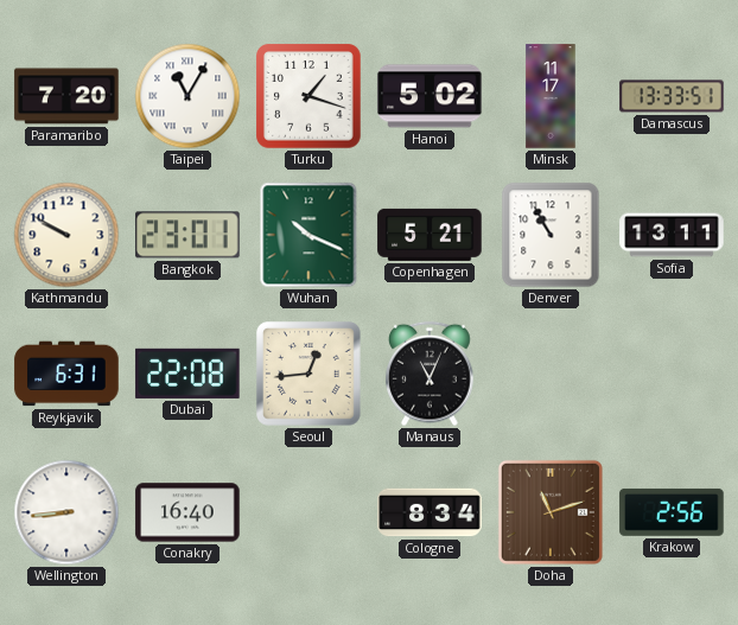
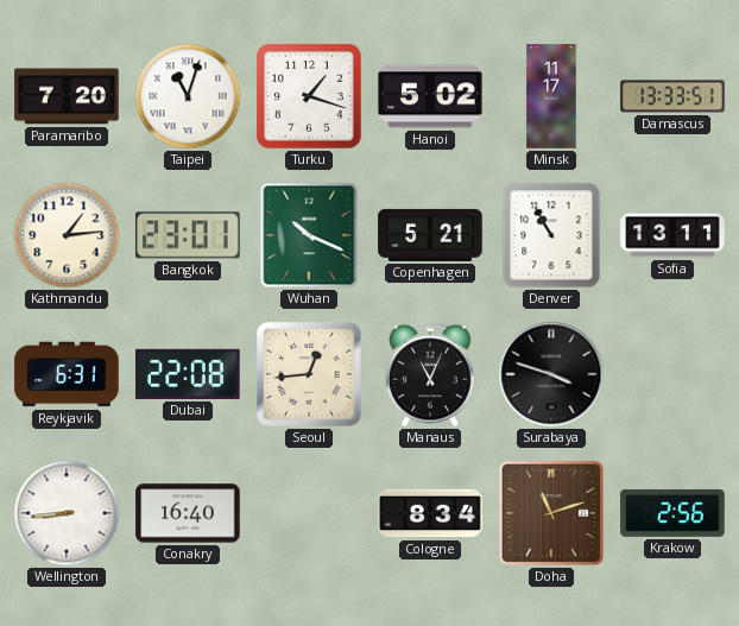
Taipei: 11:05 -> 11:03
Kathmandu: 9:50 -> 1:14
Surabaya: none -> 3:48
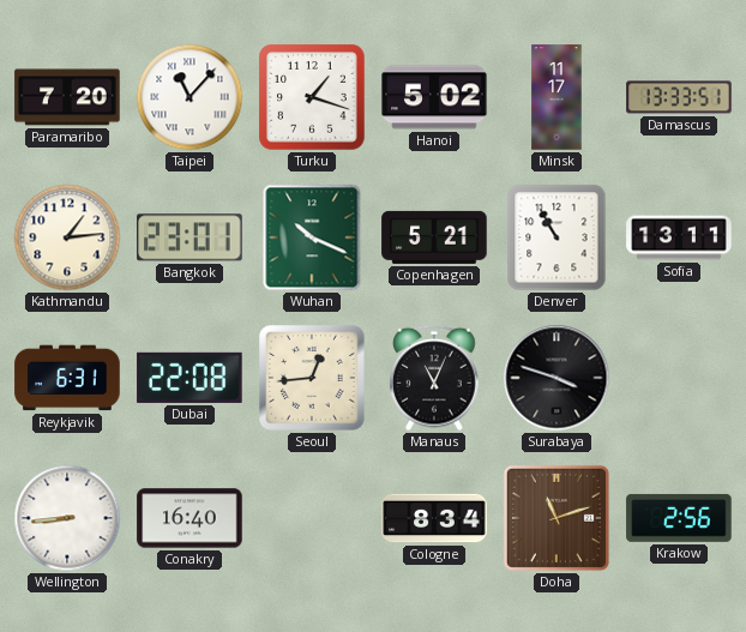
Taipei: 11:03 -> 11:07
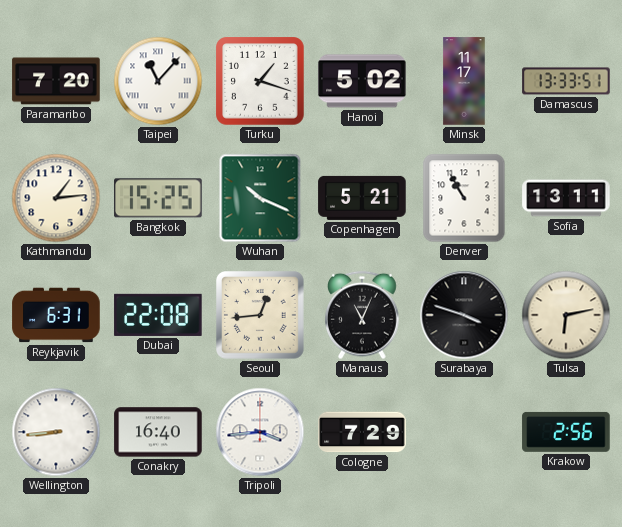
Bangkok: 23:01 -> 15:25
Tulsa: none -> 6:13
Tripoli: none -> 3:44
Cologne: 8:34 -> 7:29
Doha: 11:12 -> none
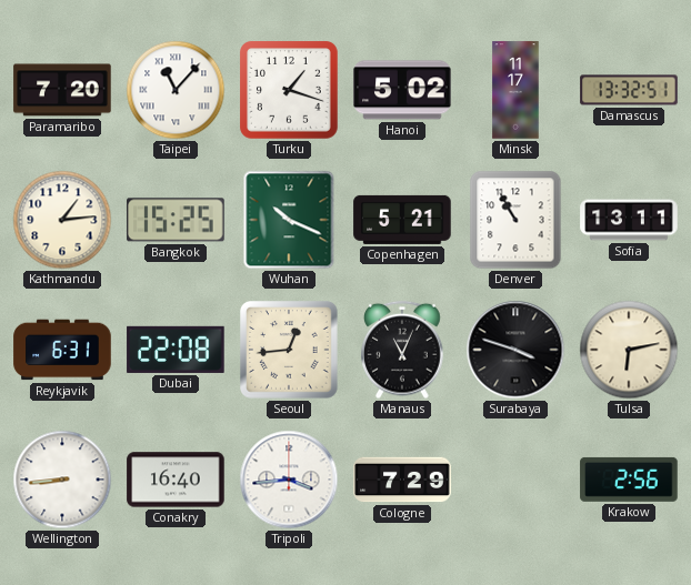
Damascus: 13:33 -> 13:32
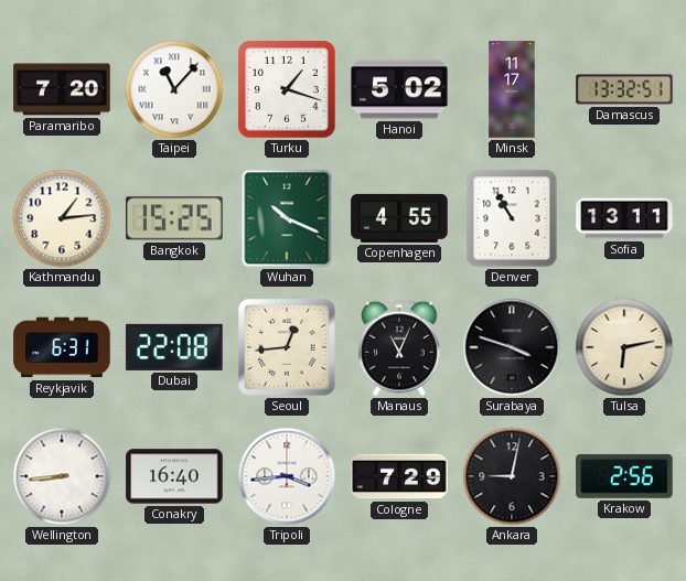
Copenhagen: 5:21 -> 4:55
Ankara: none -> 9:02
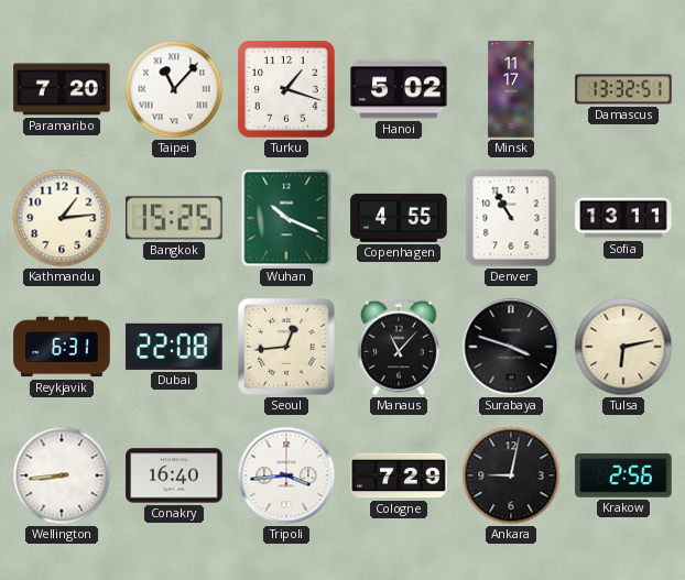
Manaus: 11:04 -> 11:07
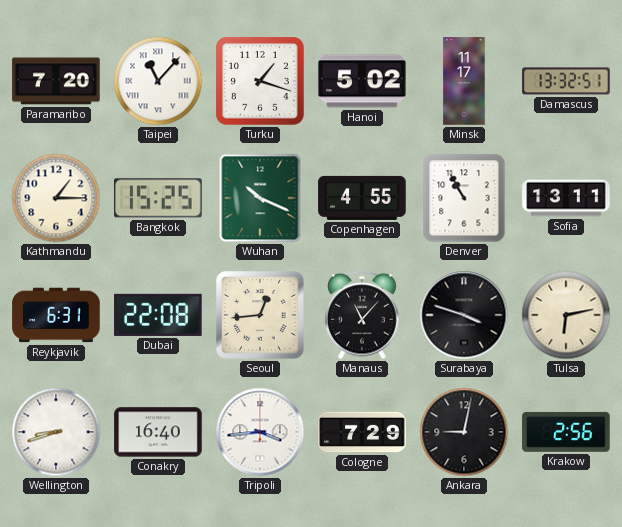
Kathmandu: 1:14 -> 1:15
Wellington: 8:44 -> 8:42
